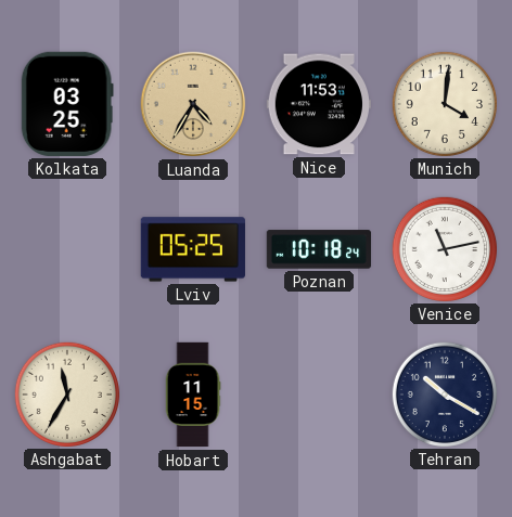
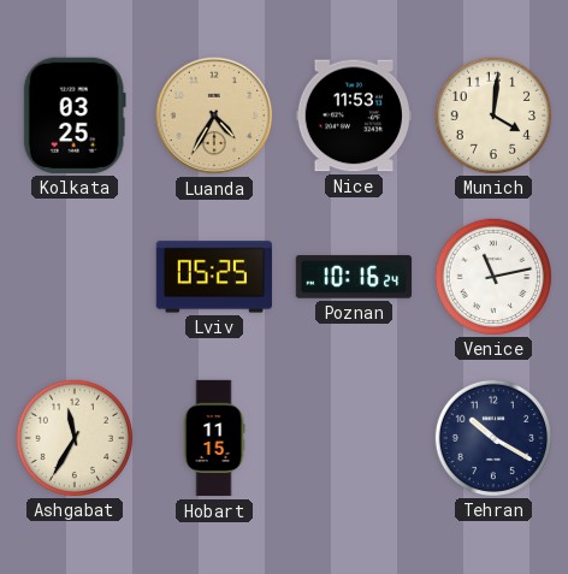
Poznan: 10:18 -> 10:16
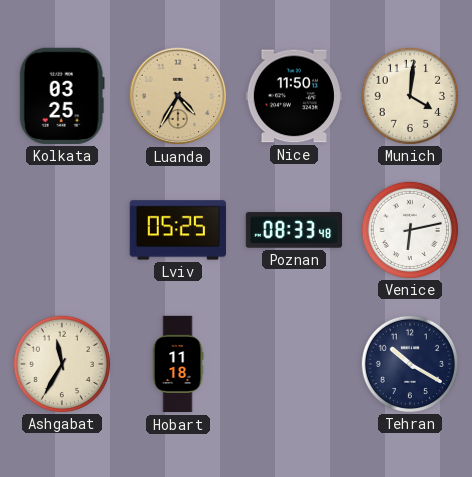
Nice: 11:53 -> 11:50
Poznan: 10:16 -> 08:33
Venice: 11:13 -> 6:13
Hobart: 11:15 -> 11:18
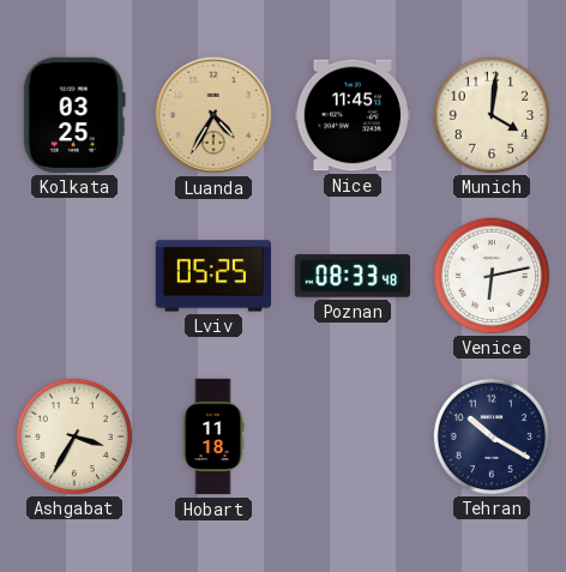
Nice: 11:50 -> 11:45
Ashgabat: 11:35 -> 3:35
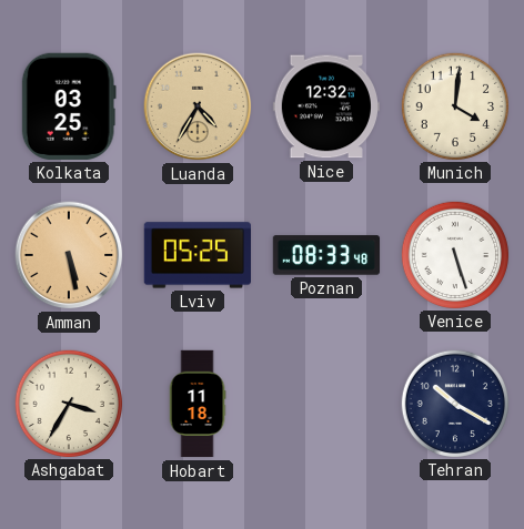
Nice: 11:45 -> 12:32
Amman: none -> 5:28
Venice: 6:13 -> 5:27
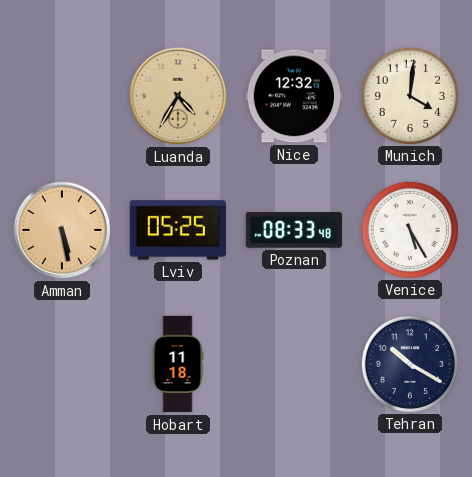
Kolkata: 03:25 -> none
Venice: 5:27 -> 5:25
Ashgabat: 3:35 -> none
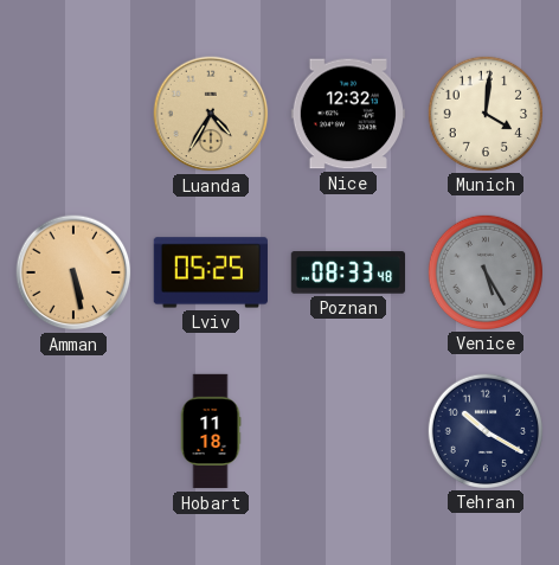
Venice dial: white -> grey
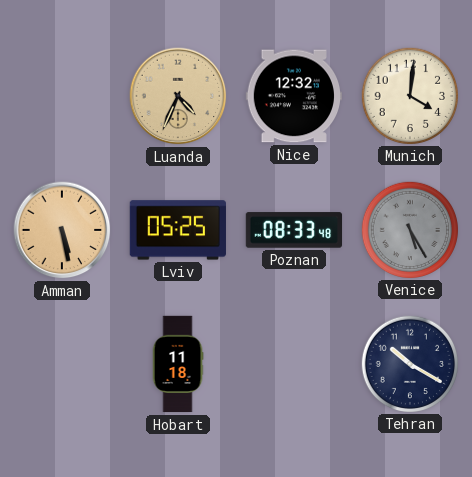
Luanda: 4:35 -> 4:34
